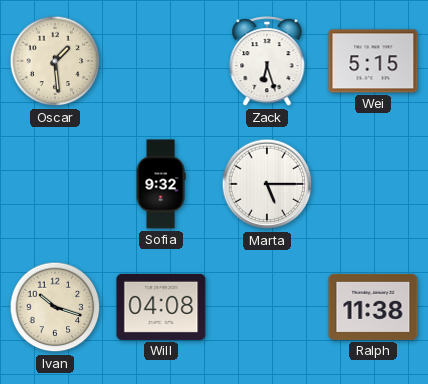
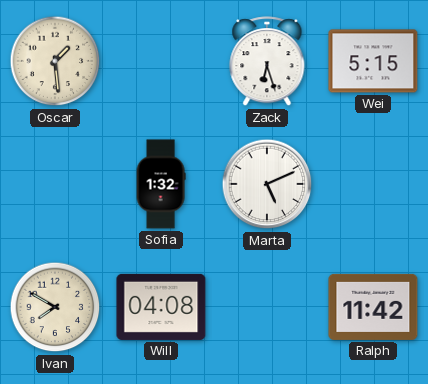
Sofia: 9:32 -> 1:32
Marta: 5:15 -> 5:11
Ivan: 10:18 -> 7:50
Ralph: 11:38 -> 11:42
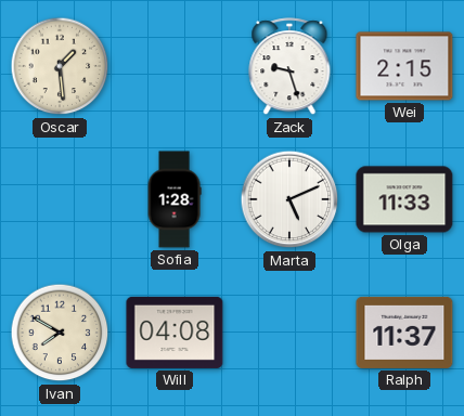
Zack: 6:27 -> 9:27
Wei: 5:15 -> 2:15
Sofia: 1:32 -> 1:28
Olga: none -> 11:33
Ralph: 11:42 -> 11:37
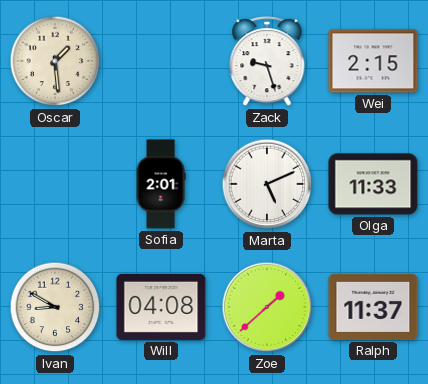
Sofia: 1:28 -> 2:01
Ivan: 7:50 -> 8:50
Zoe: none -> 1:38
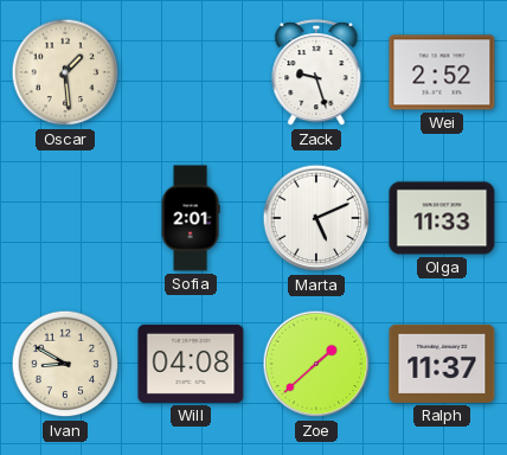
Wei: 2:15 -> 2:52
